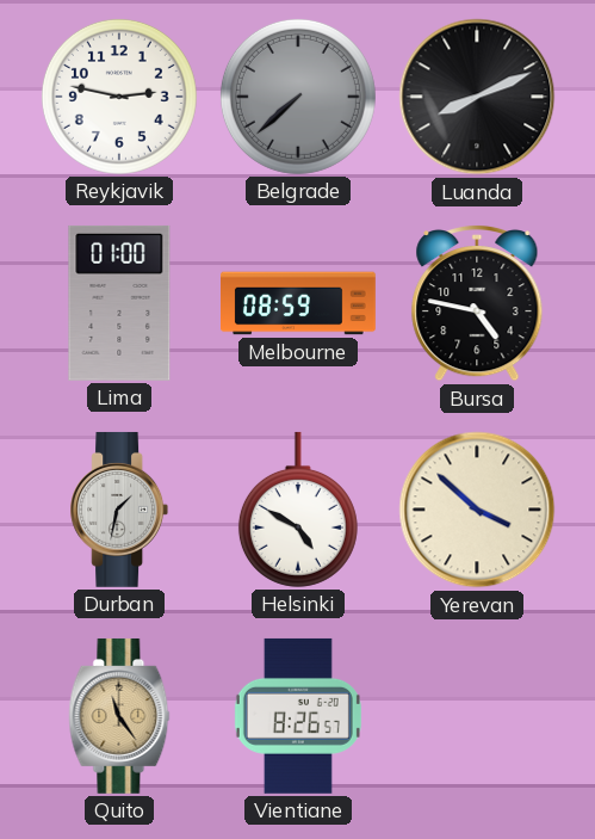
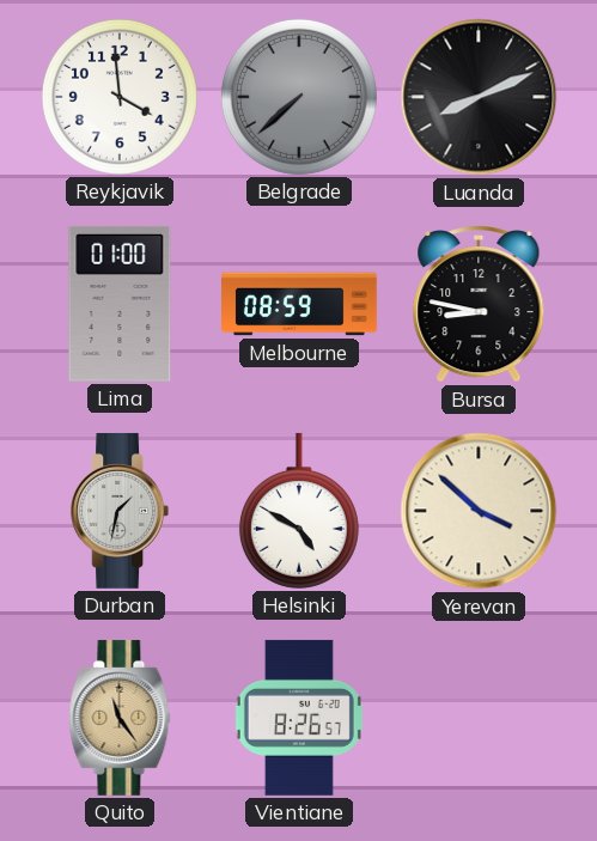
Reykjavik: 2:47 -> 3:59
Bursa: 4:47 -> 8:47
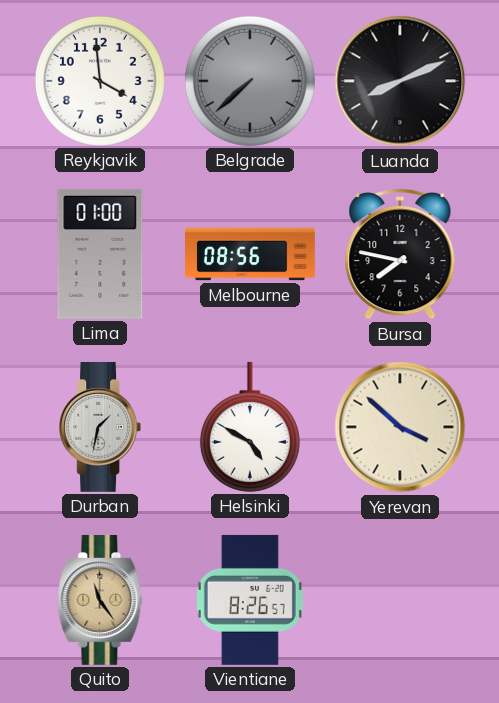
Melbourne: 08:59 -> 08:56
Bursa: 8:47 -> 7:47
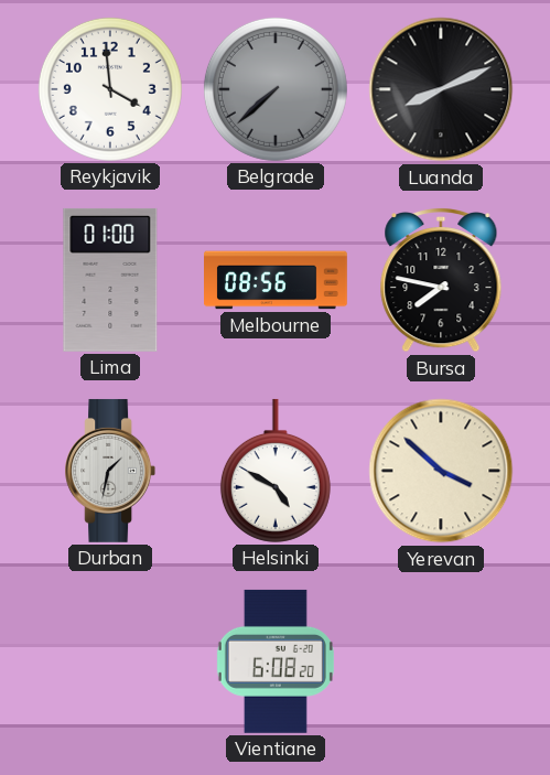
Quito: 11:24 -> none
Vientiane: 8:26 -> 6:08
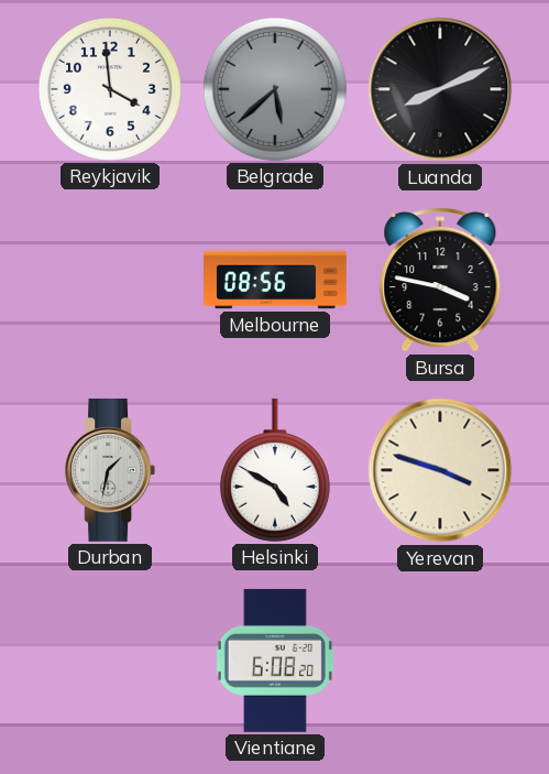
Belgrade: 7:38 -> 5:38
Lima: 01:00 -> none
Bursa: 7:47 -> 3:47
Yerevan: 3:52 -> 3:48
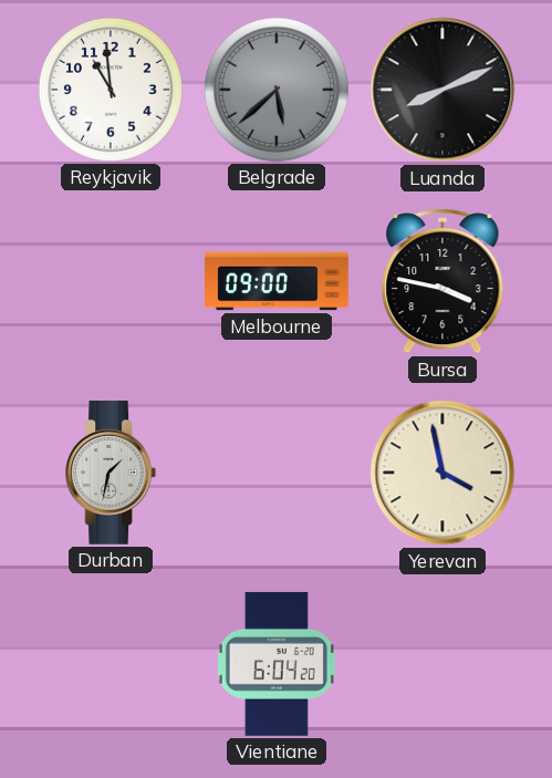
Reykjavik: 3:59 -> 10:59
Melbourne: 08:56 -> 09:00
Helsinki: 4:50 -> none
Yerevan: 3:48 -> 3:58
Vientiane: 6:08 -> 6:04
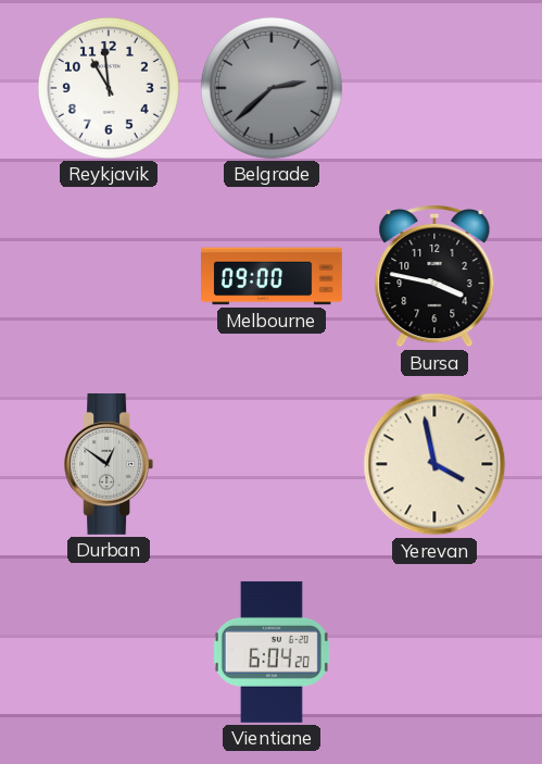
Belgrade: 5:38 -> 2:38
Luanda: 8:11 -> none
Durban: 1:32 -> 12:51
